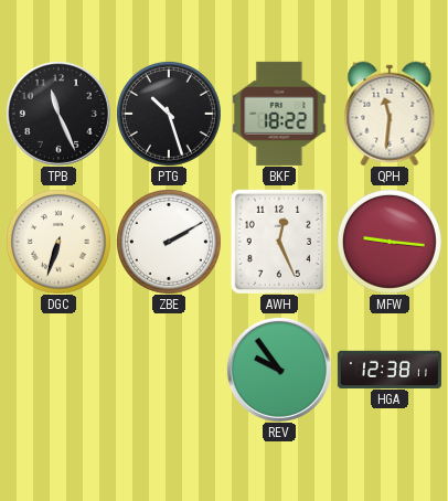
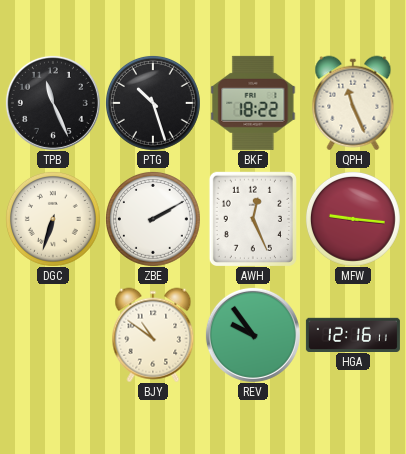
QPH: 11:31 -> 11:26
BJY: none -> 10:51
HGA: 12:38 -> 12:16
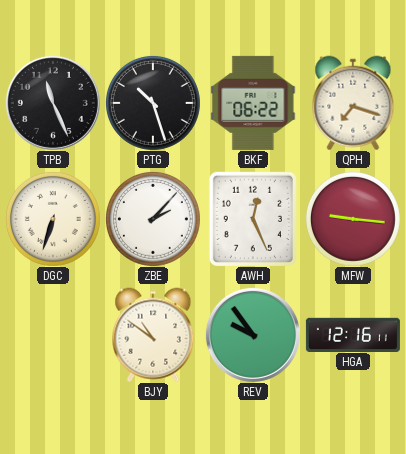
BKF: 18:22 -> 06:22
QPH: 11:26 -> 7:18
ZBE: 2:10 -> 2:07
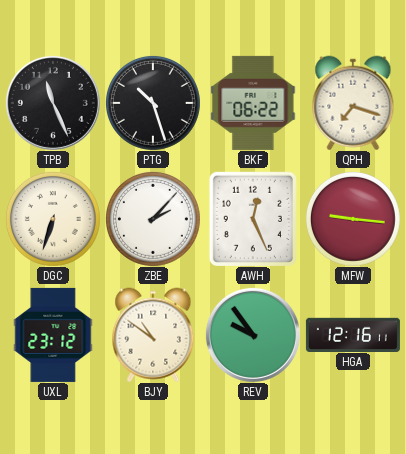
UXL: none -> 23:12
